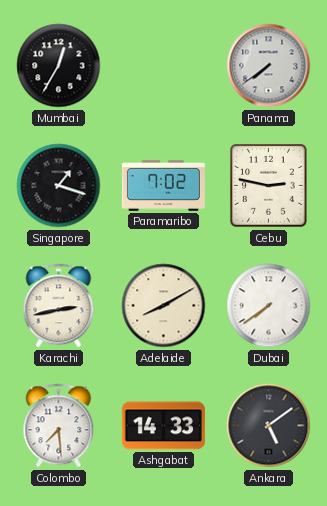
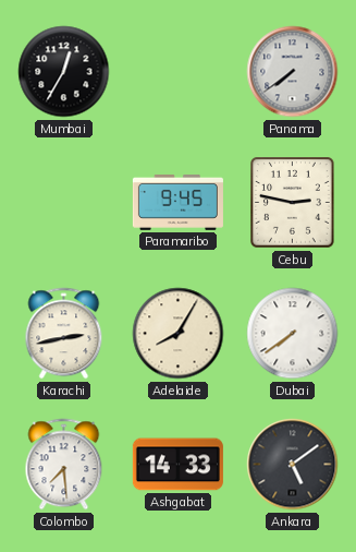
Singapore: 1:18 -> none
Paramaribo: 7:02 -> 9:45
Adelaide: 8:10 -> 8:05
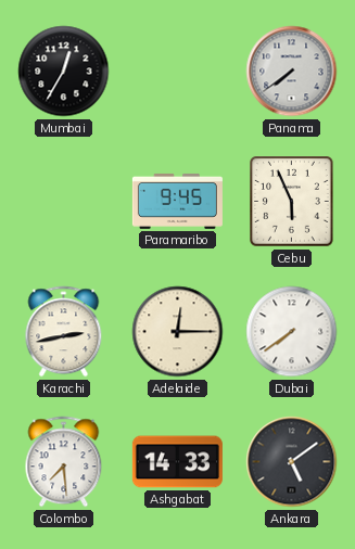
Cebu: 2:47 -> 5:56
Adelaide: 8:05 -> 12:15
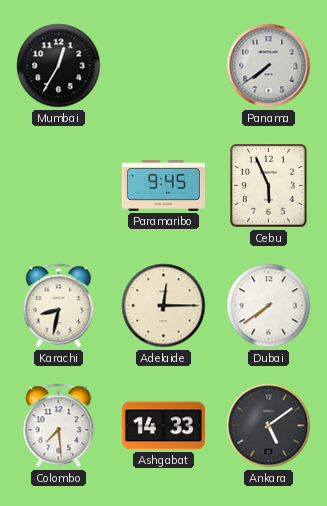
Karachi: 2:43 -> 8:32
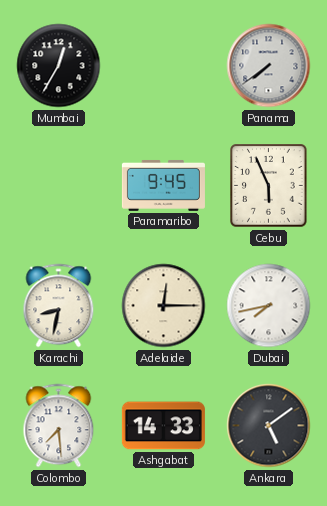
Dubai: 7:39 -> 7:43
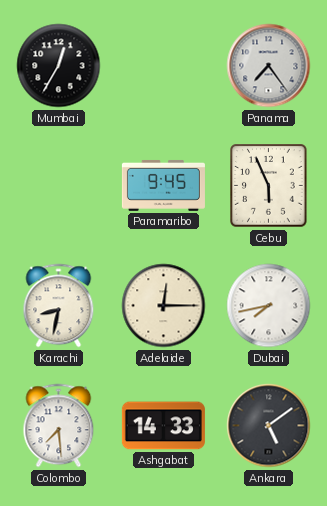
Panama: 7:39 -> 7:24
